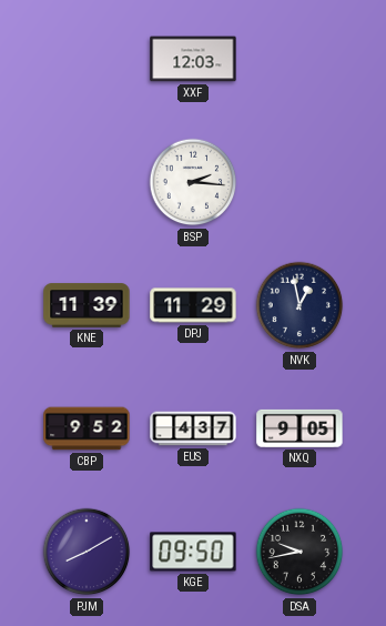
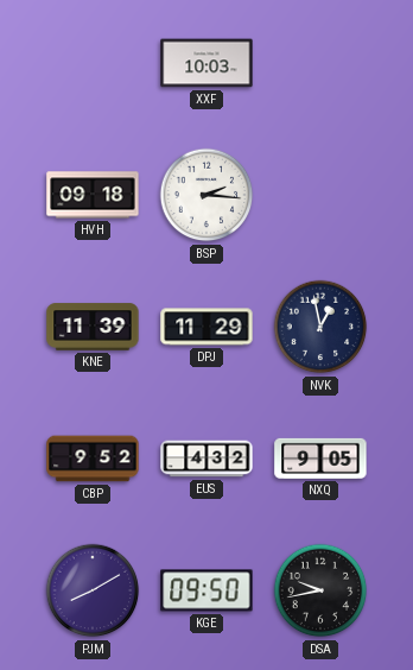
XXF: 12:03 -> 10:03
HVH: none -> 09:18
EUS: 4:37 -> 4:32
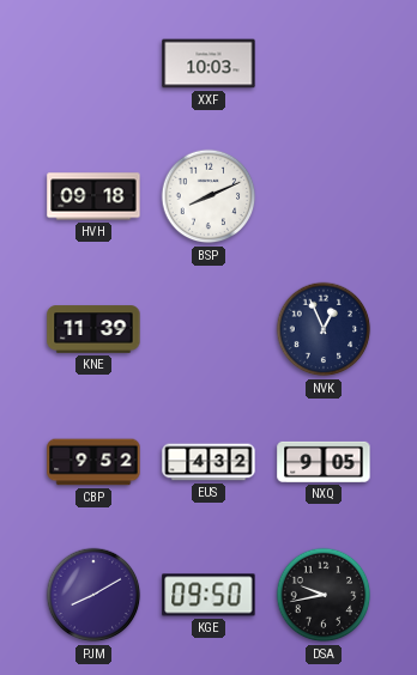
BSP: 2:16 -> 8:11
DPJ: 11:29 -> none
NVK: 12:58 -> 12:56
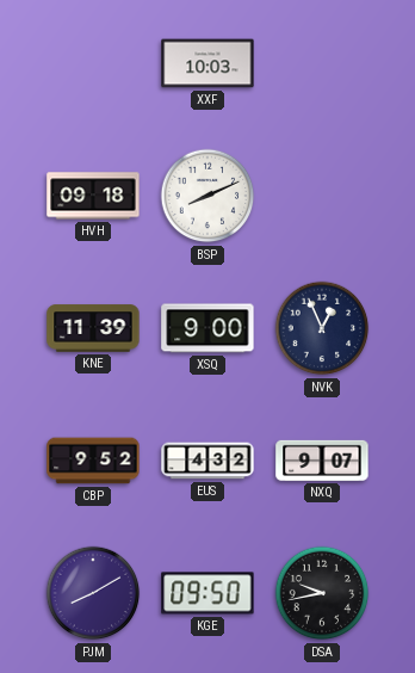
XSQ: none -> 9:00
NXQ: 9:05 -> 9:07
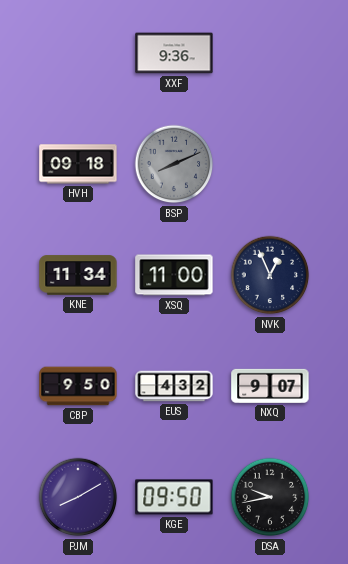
XXF: 10:03 -> 9:36
BSP dial: white -> grey
KNE: 11:39 -> 11:34
XSQ: 9:00 -> 11:00
CBP: 9:52 -> 9:50
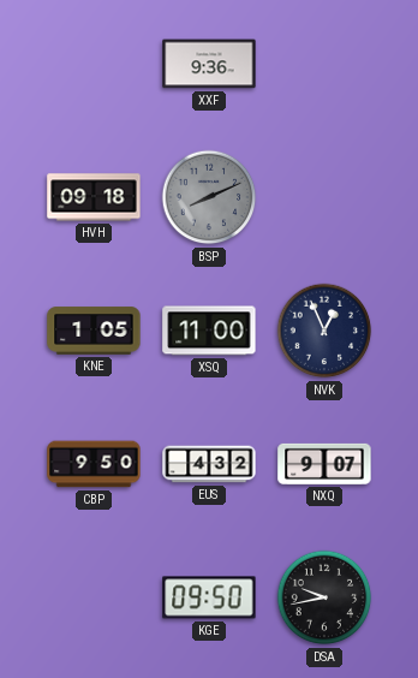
KNE: 11:34 -> 1:05
PJM: 8:10 -> none
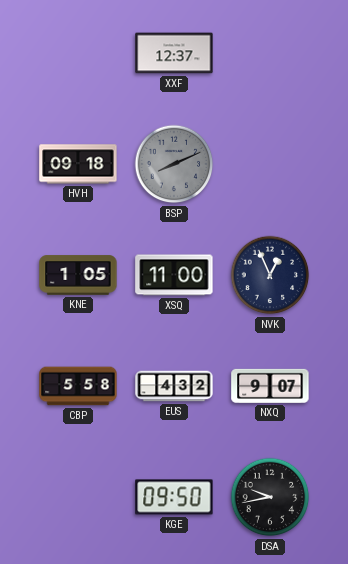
XXF: 9:36 -> 12:37
CBP: 9:50 -> 5:58
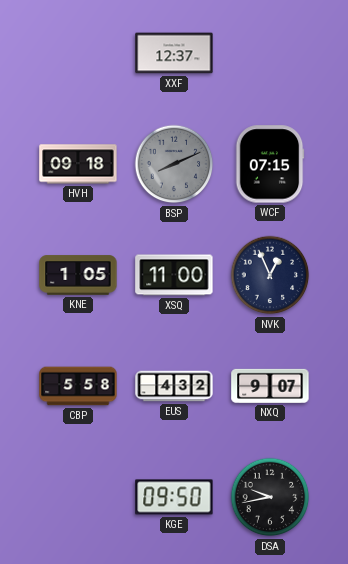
WCF: none -> 07:15
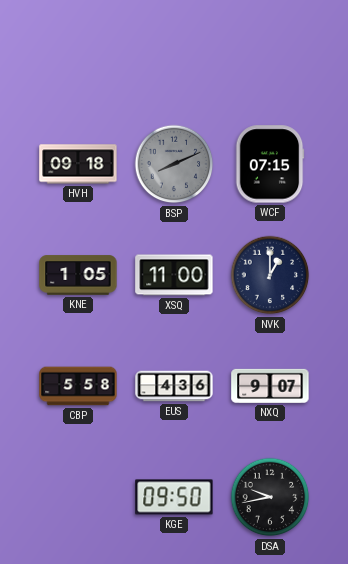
XXF: 12:37 -> none
NVK: 12:56 -> 1:00
EUS: 4:32 -> 4:36
